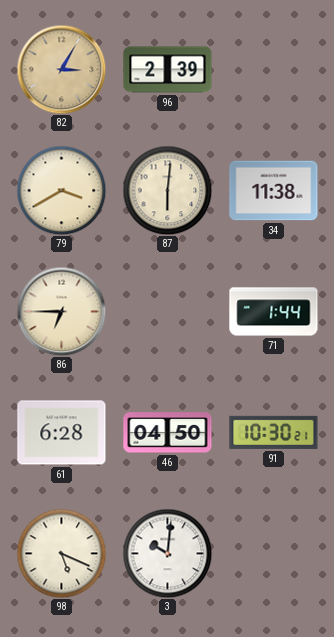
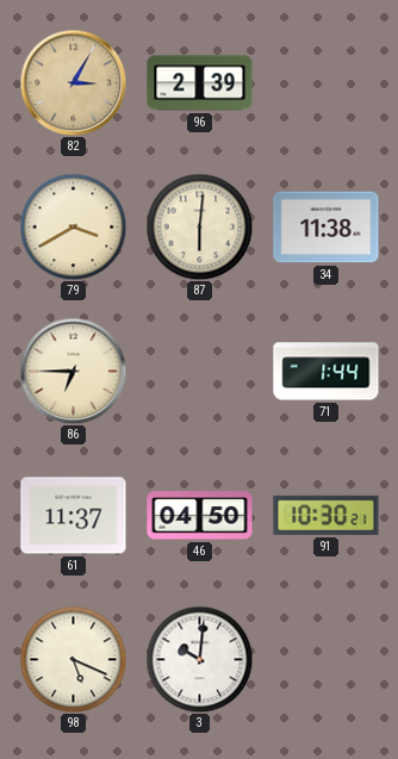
61: 6:28 -> 11:37
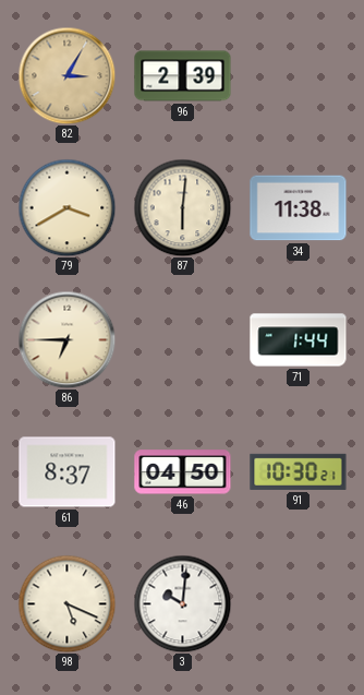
61: 11:37 -> 8:37
